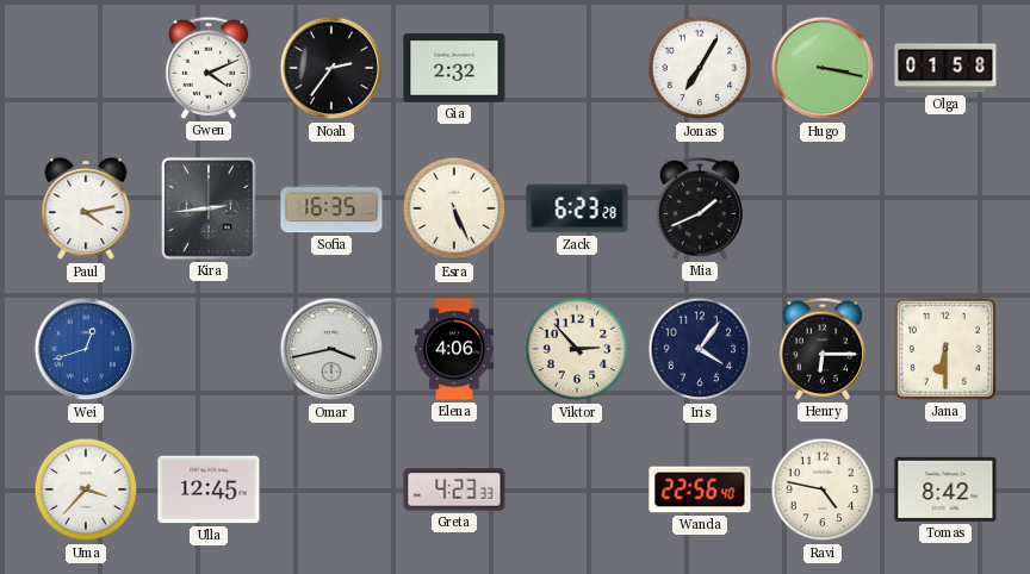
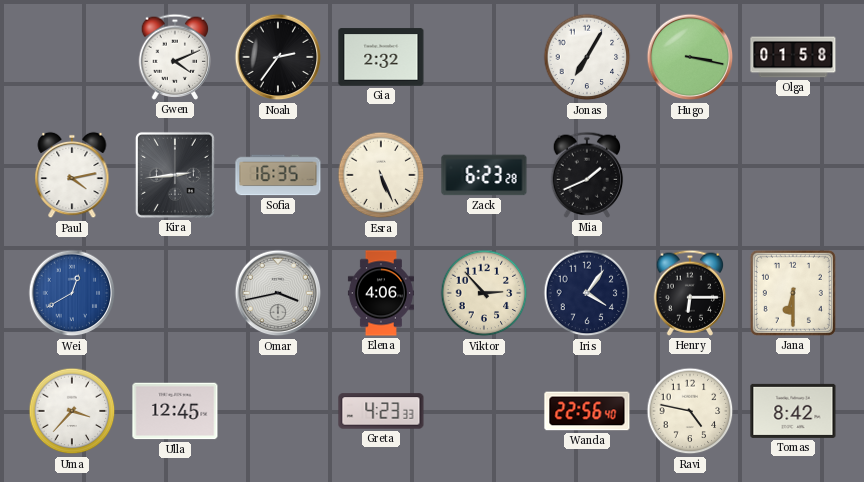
Wei: 12:42 -> 12:40
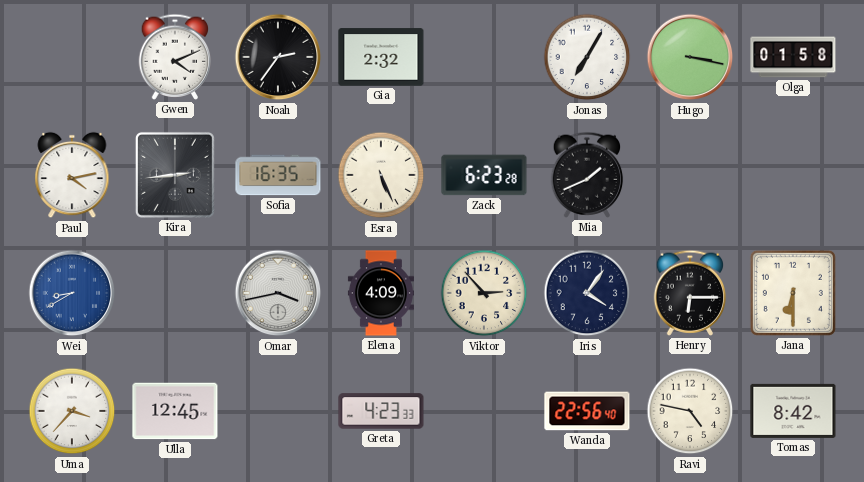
Wei: 12:40 -> 8:40
Elena: 4:06 -> 4:09
